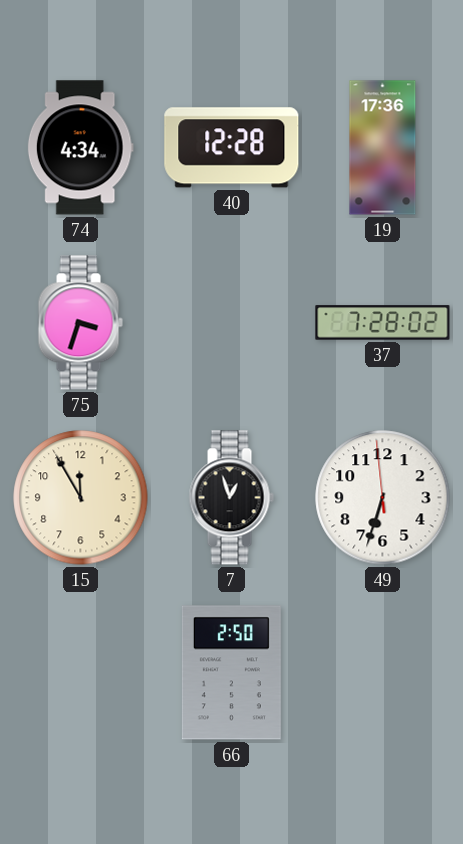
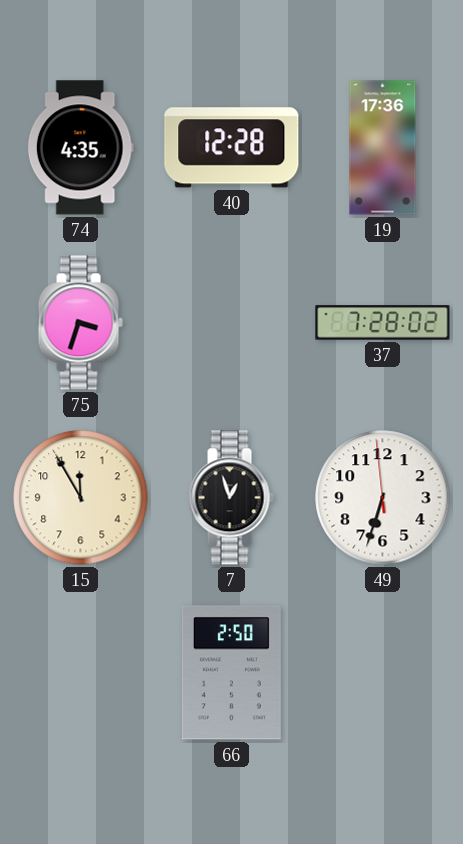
74: 4:34 -> 4:35
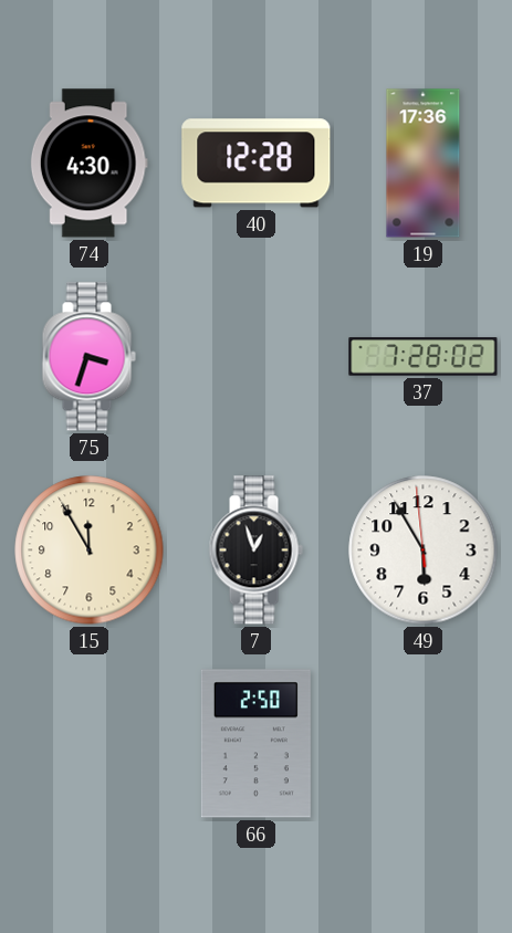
74: 4:35 -> 4:30
49: 6:32 -> 5:54
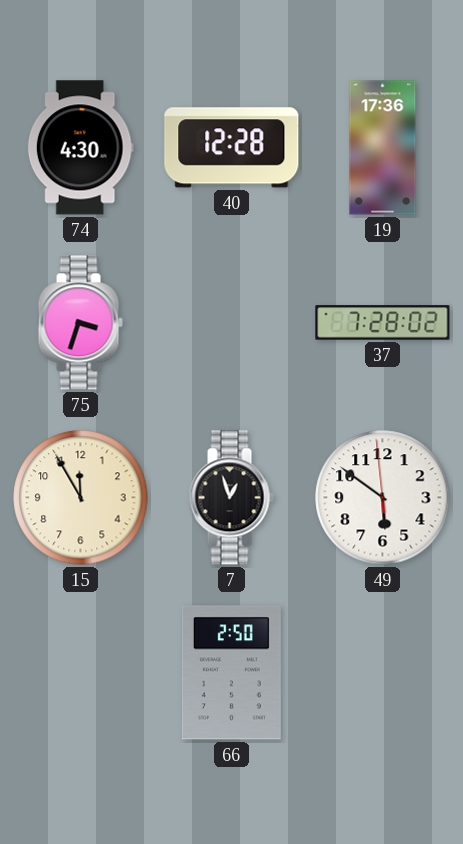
49: 5:54 -> 5:50
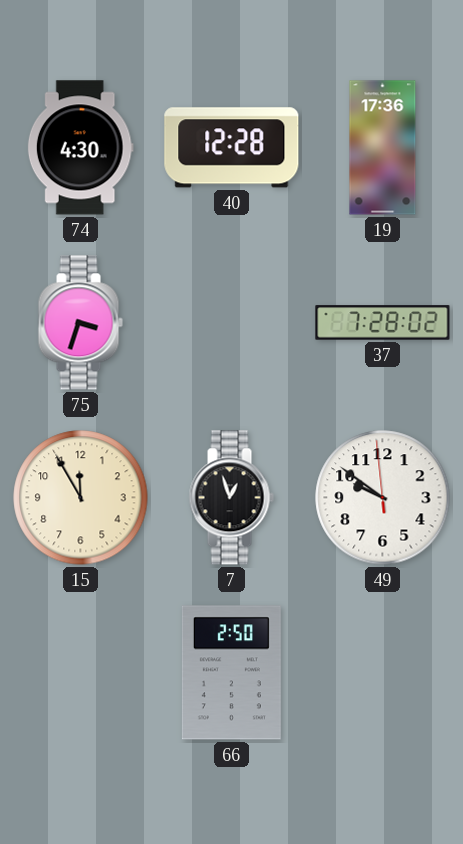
49: 5:50 -> 9:50
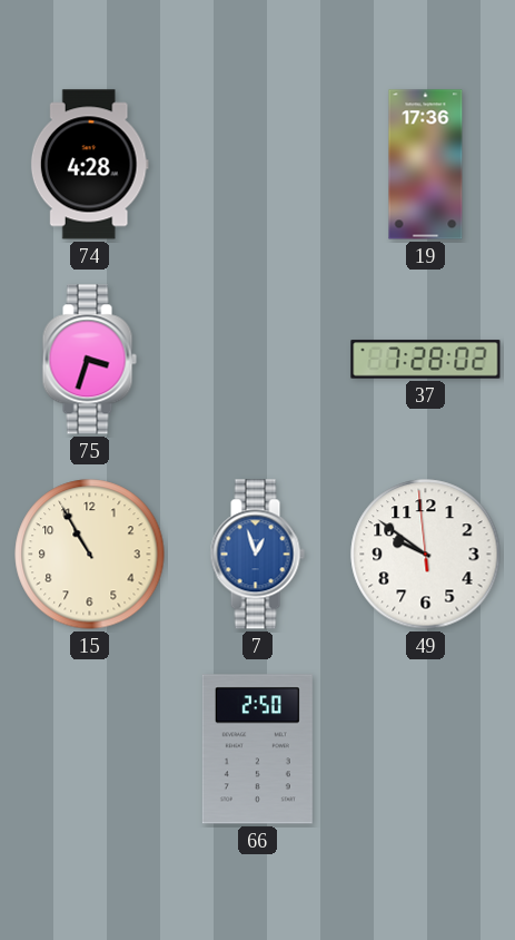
74: 4:30 -> 4:28
40: 12:28 -> none
15: 11:55 -> 10:55
7 dial: black -> blue
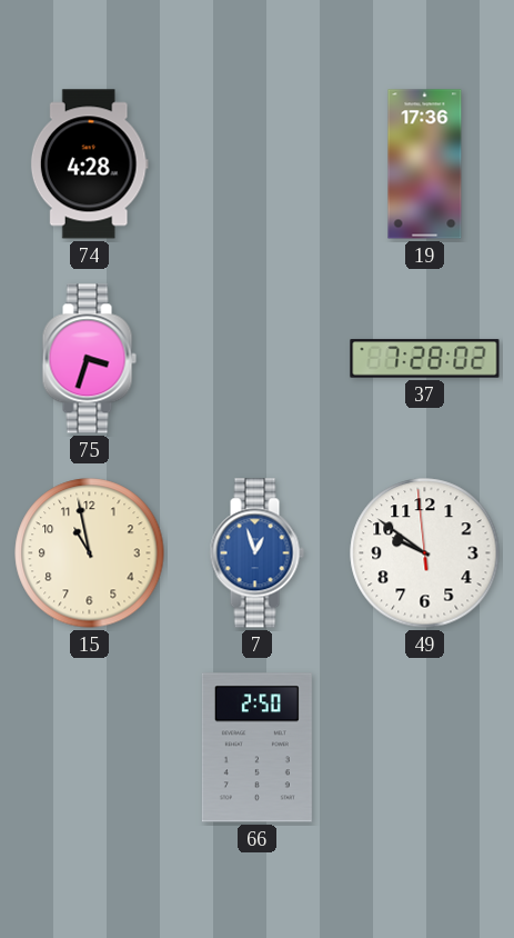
15: 10:55 -> 10:58
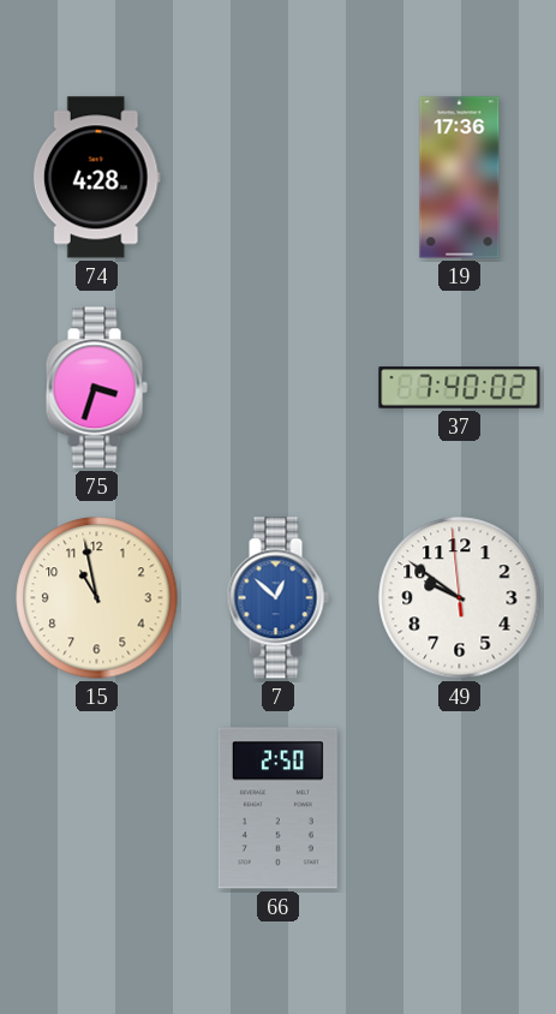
37: 7:28 -> 7:40
7: 12:57 -> 12:52
